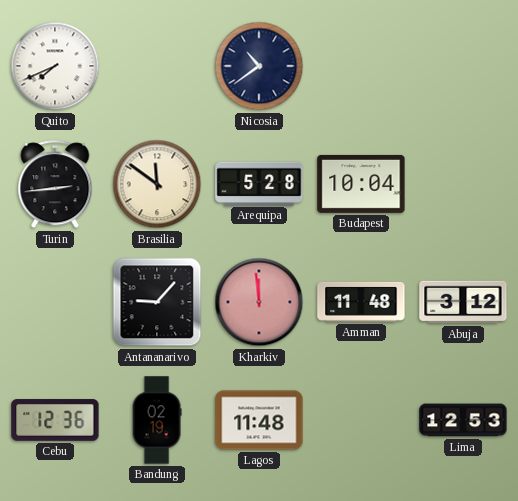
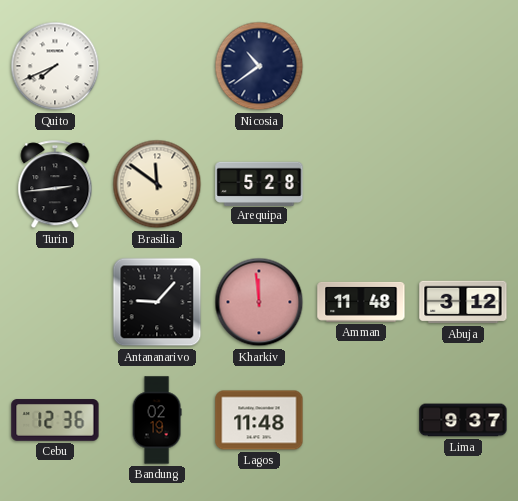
Budapest: 10:04 -> none
Lima: 12:53 -> 9:37
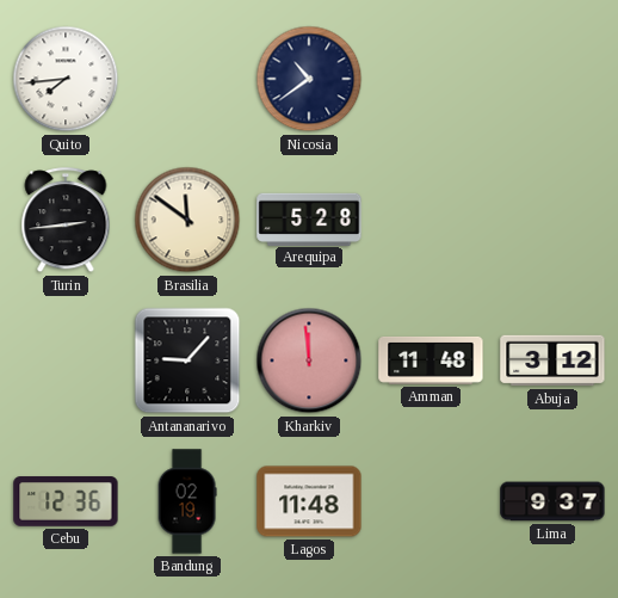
Quito: 7:41 -> 7:44
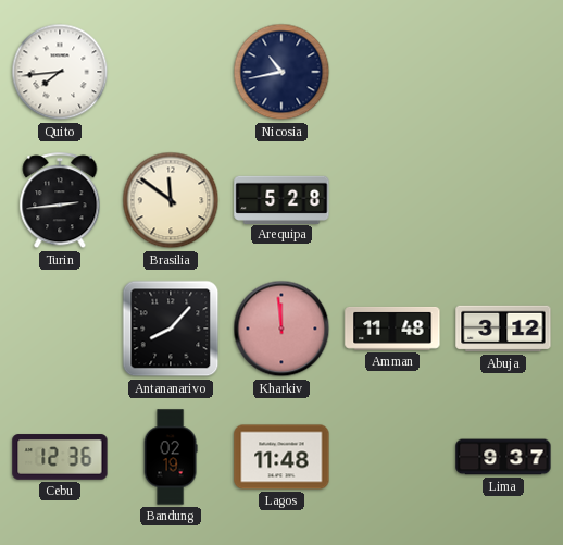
Nicosia: 10:39 -> 10:43
Antananarivo: 9:07 -> 8:07
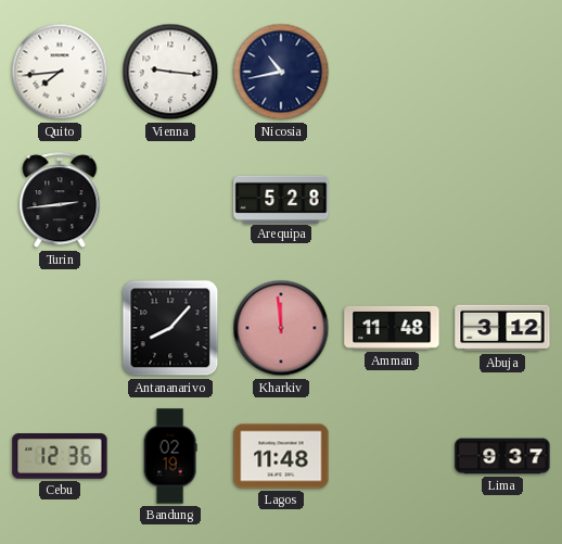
Vienna: none -> 9:16
Brasilia: 11:51 -> none
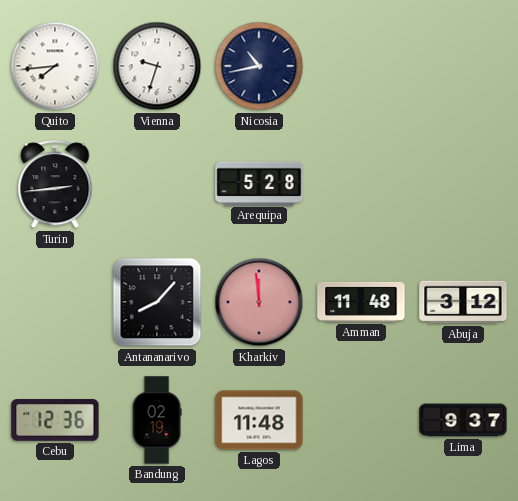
Vienna: 9:16 -> 9:33
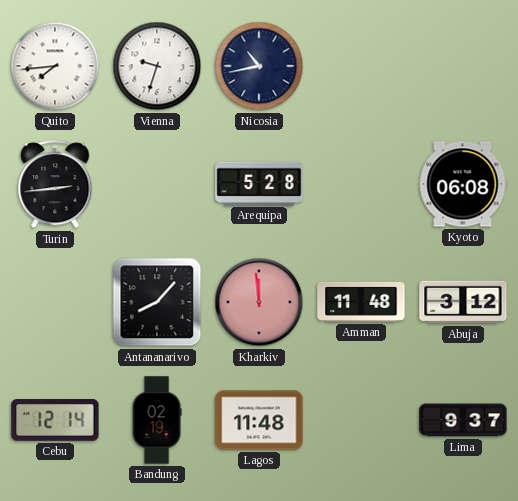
Kyoto: none -> 06:08
Cebu: 12:36 -> 12:14
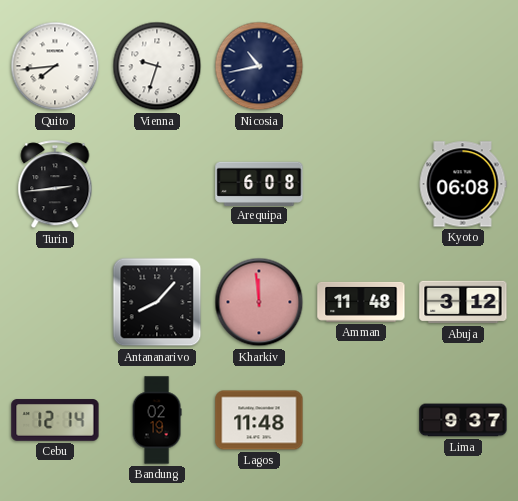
Arequipa: 5:28 -> 6:08
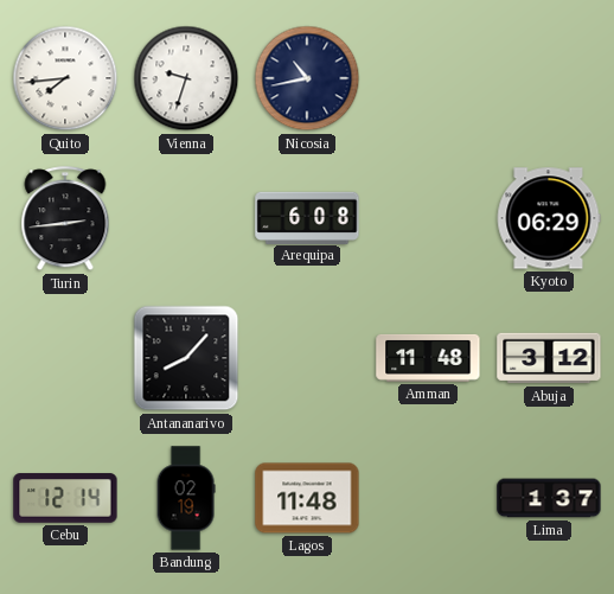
Kyoto: 06:08 -> 06:29
Kharkiv: 11:59 -> none
Lima: 9:37 -> 1:37
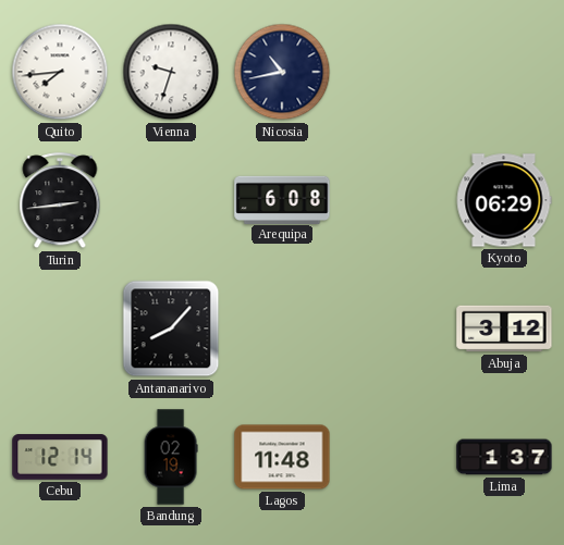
Amman: 11:48 -> none
